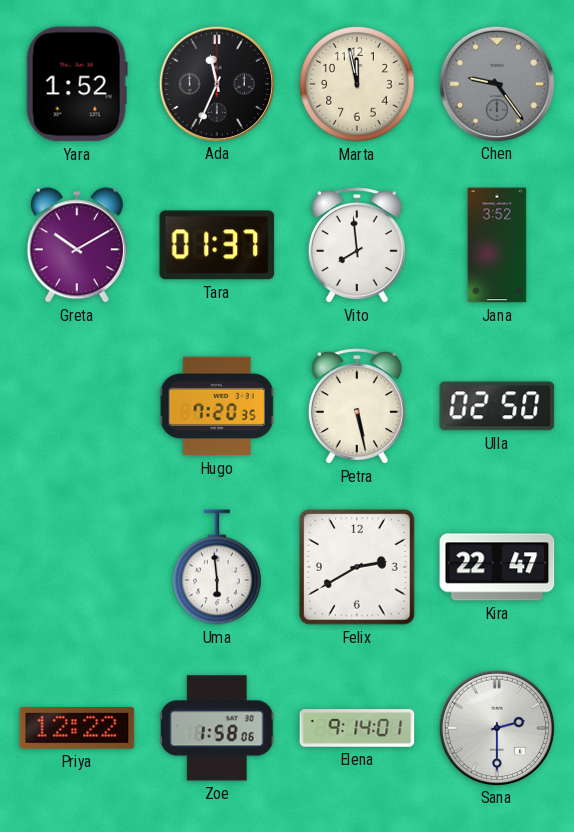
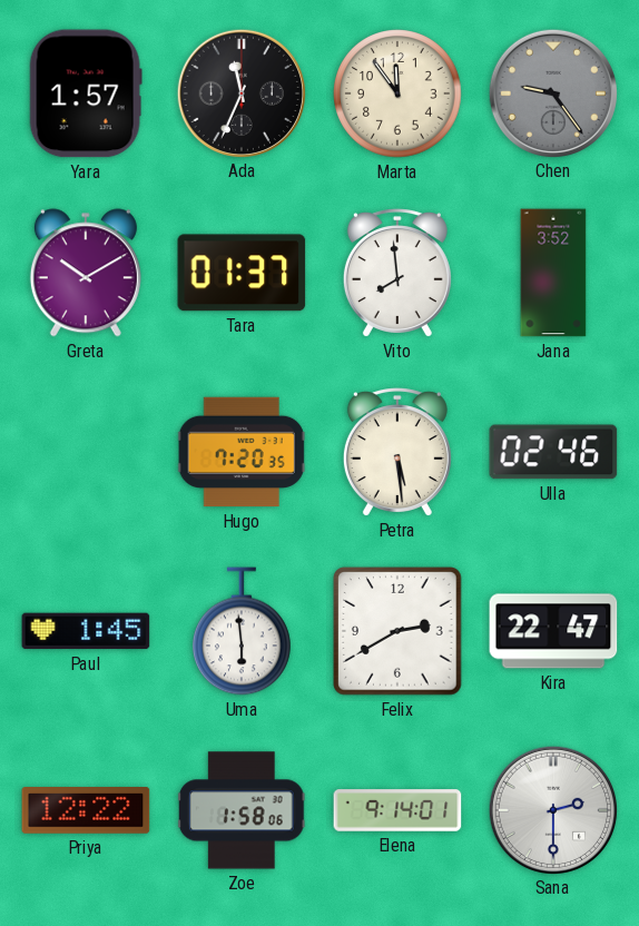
Yara: 1:52 -> 1:57
Marta: 11:58 -> 11:54
Petra: 5:28 -> 5:29
Ulla: 02:50 -> 02:46
Paul: none -> 1:45
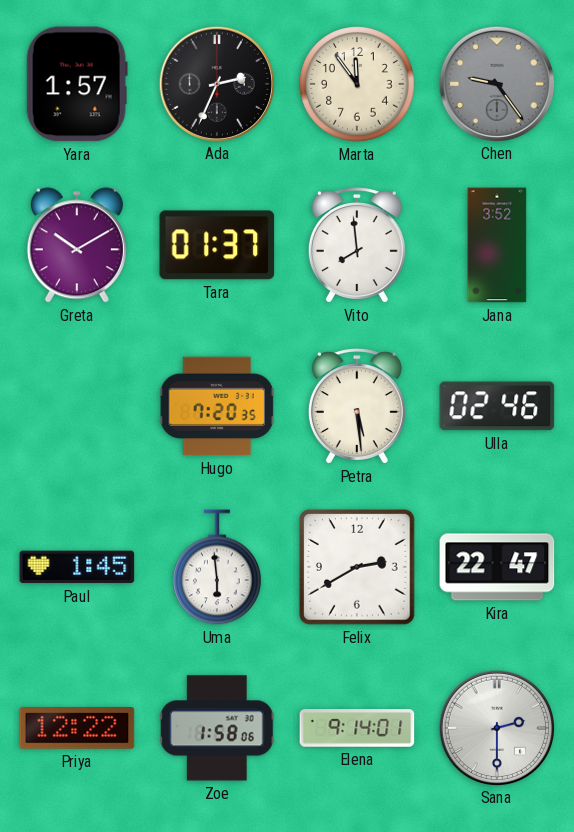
Ada: 11:34 -> 2:34
